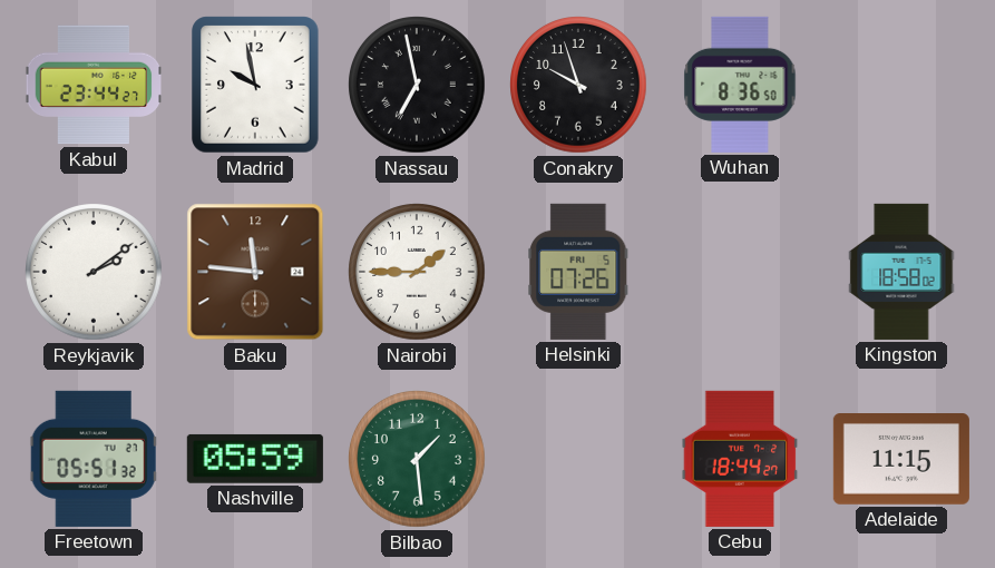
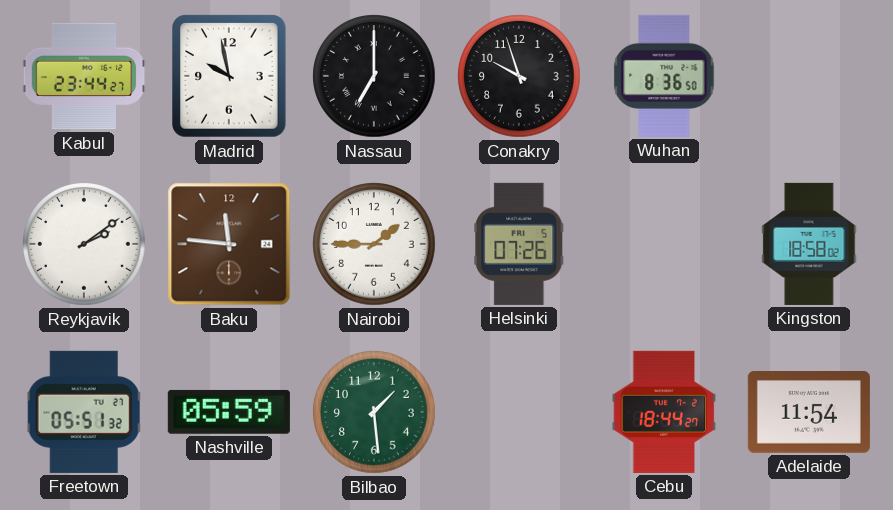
Nassau: 6:58 -> 7:00
Adelaide: 11:15 -> 11:54
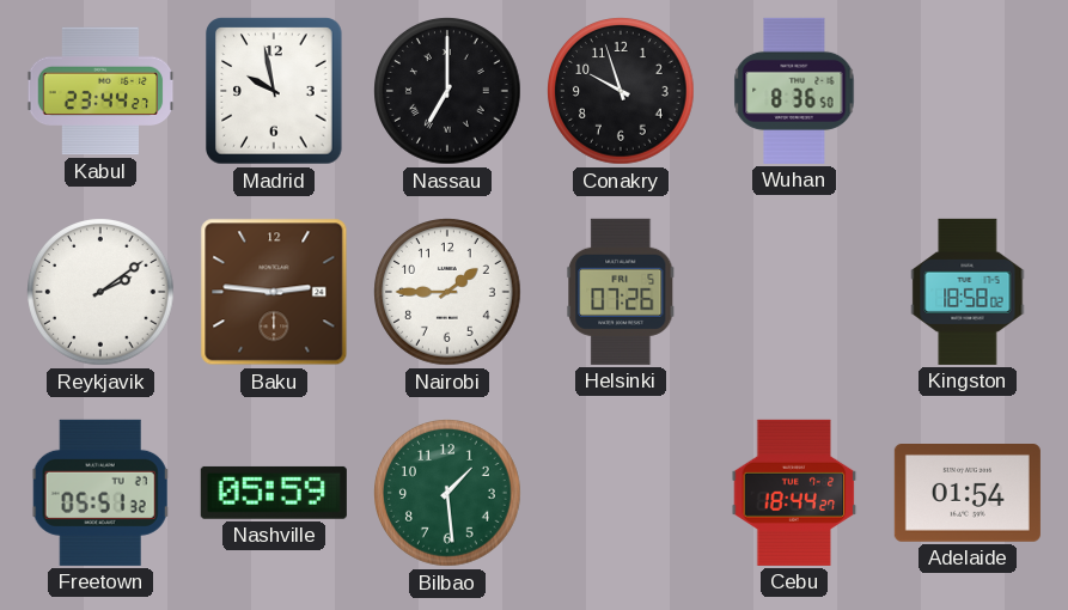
Baku: 11:46 -> 2:46
Adelaide: 11:54 -> 01:54
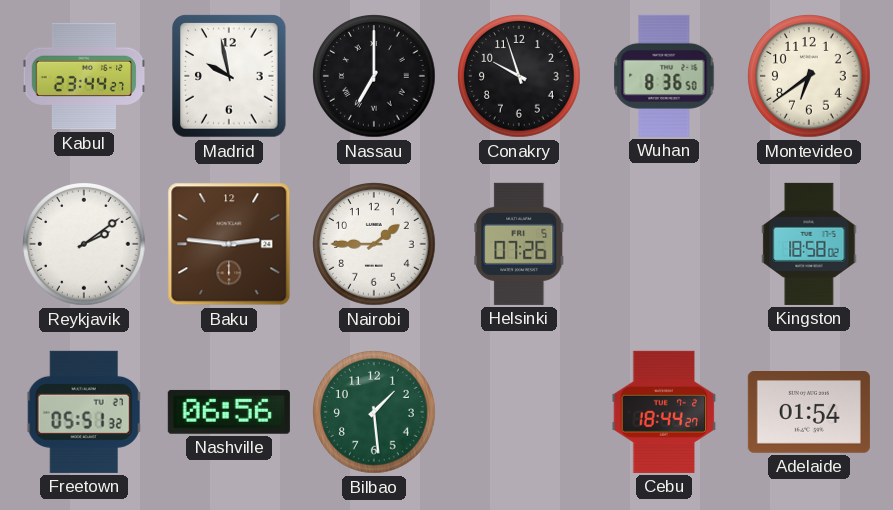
Montevideo: none -> 6:39
Nashville: 05:59 -> 06:56
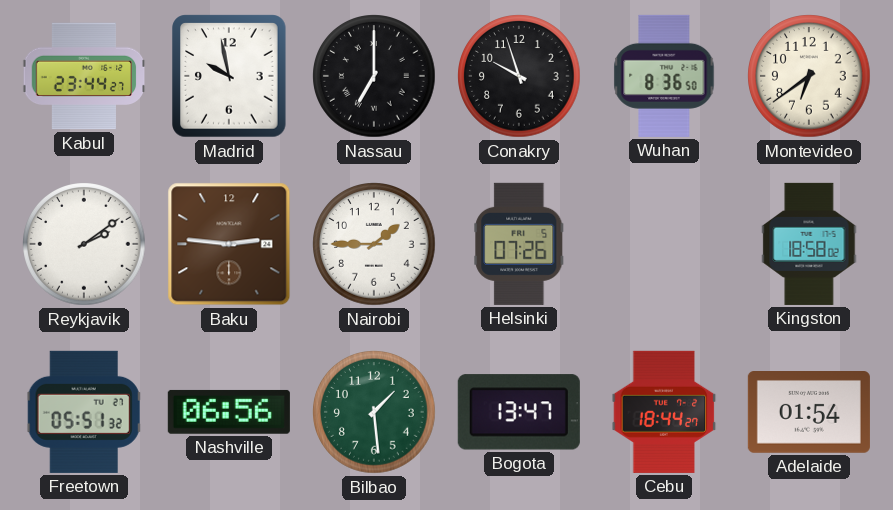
Bogota: none -> 13:47
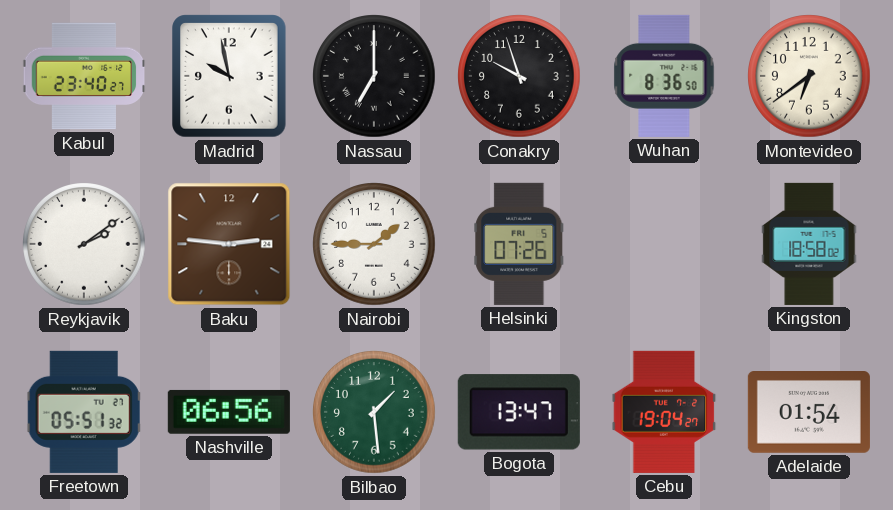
Kabul: 23:44 -> 23:40
Cebu: 18:44 -> 19:04
